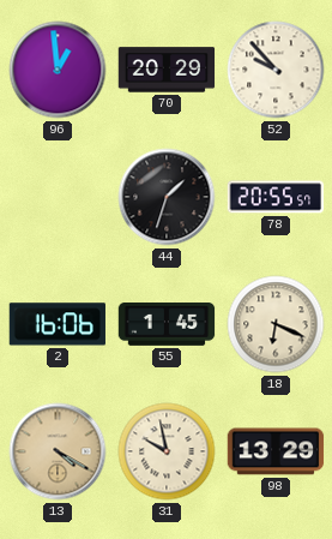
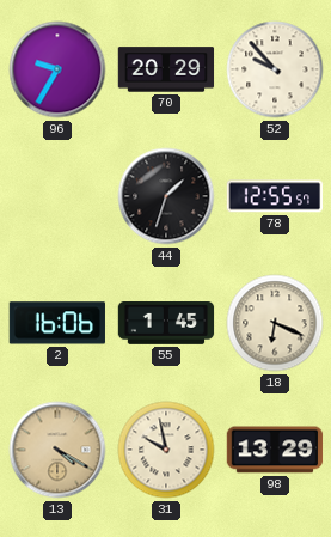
96: 12:59 -> 9:35
78: 20:55 -> 12:55
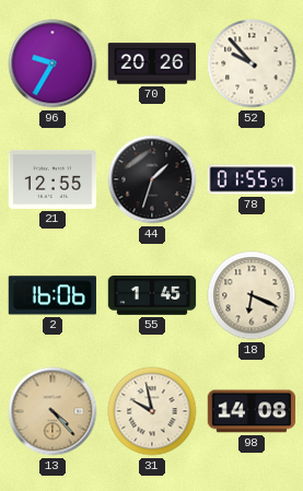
70: 20:29 -> 20:26
21: none -> 12:55
78: 12:55 -> 01:55
13: 4:20 -> 4:23
98: 13:29 -> 14:08
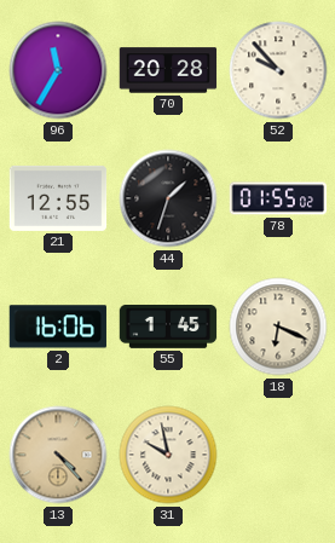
96: 9:35 -> 11:35
70: 20:26 -> 20:28
78: 01:55:57 -> 01:55:02
98: 14:08 -> none
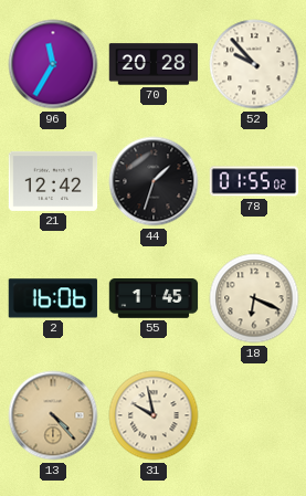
21: 12:55 -> 12:42
